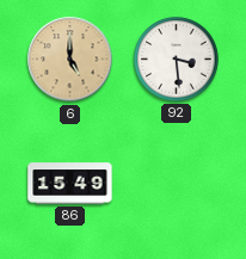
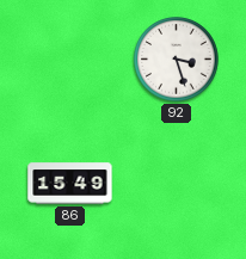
6: 5:00 -> none
92: 3:29 -> 3:27
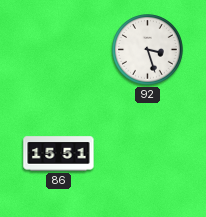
86: 15:49 -> 15:51
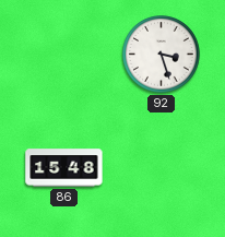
86: 15:51 -> 15:48
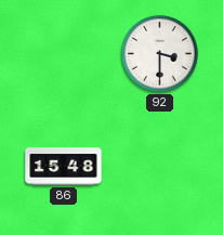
92: 3:27 -> 3:30
